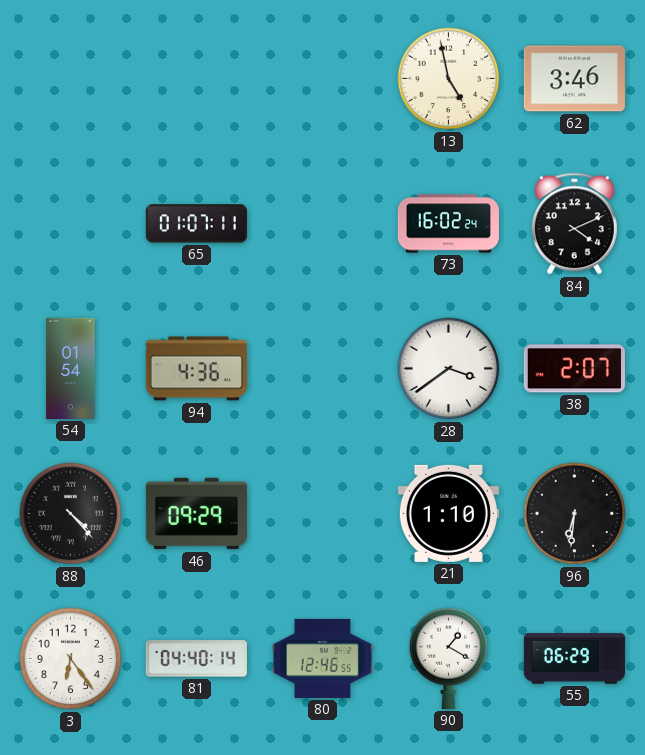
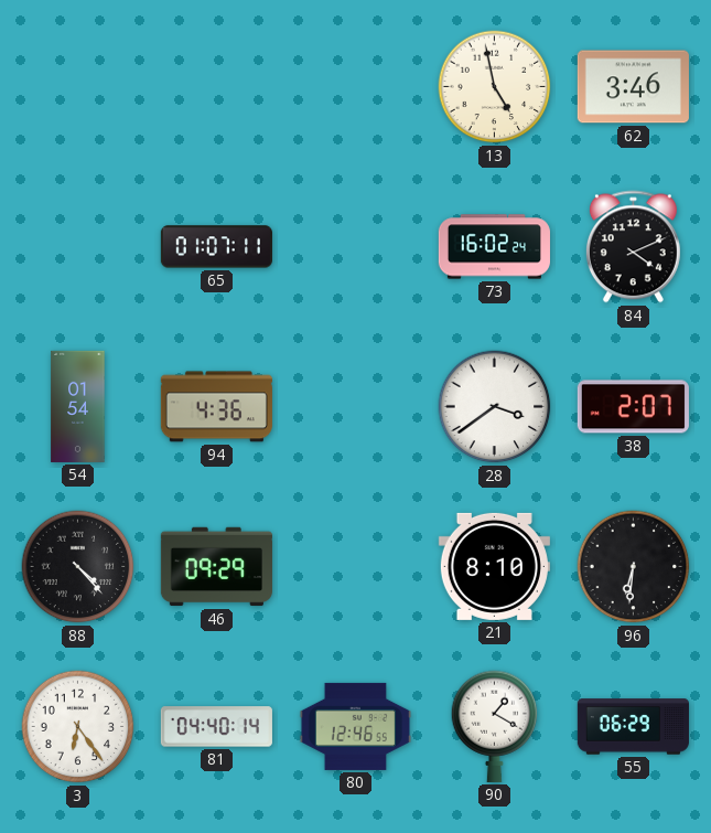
21: 1:10 -> 8:10
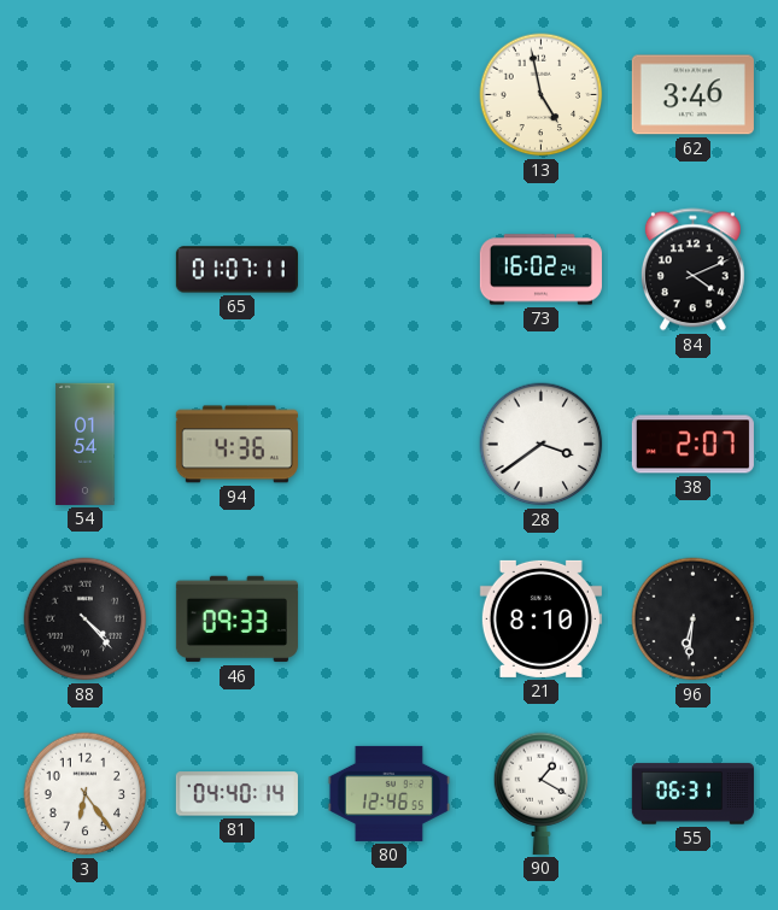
46: 09:29 -> 09:33
55: 06:29 -> 06:31
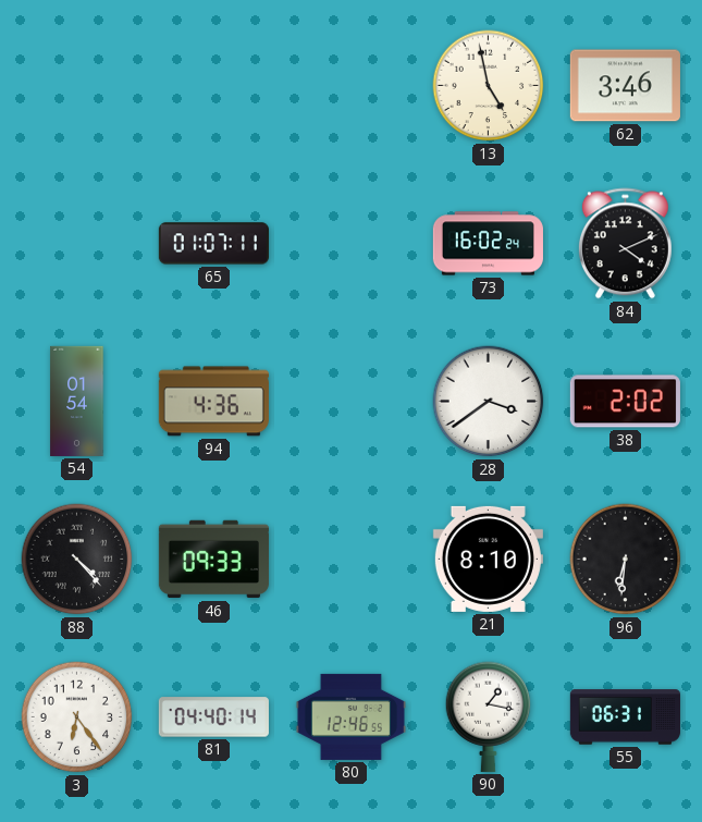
38: 2:07 -> 2:02
90: 1:20 -> 1:17
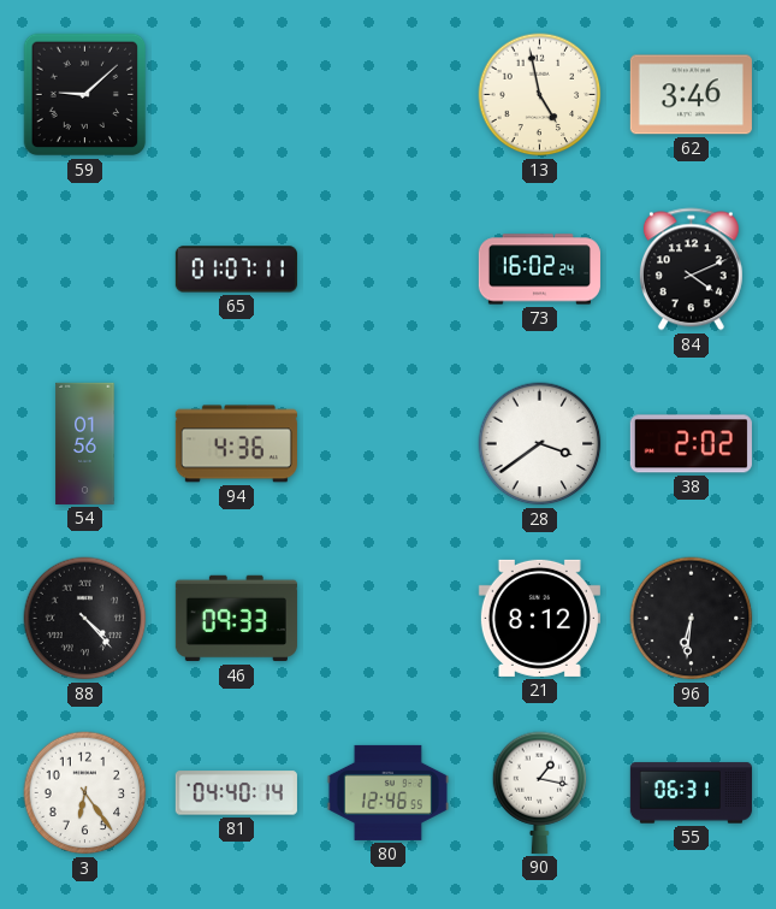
59: none -> 9:08
54: 01:54 -> 01:56
21: 8:10 -> 8:12
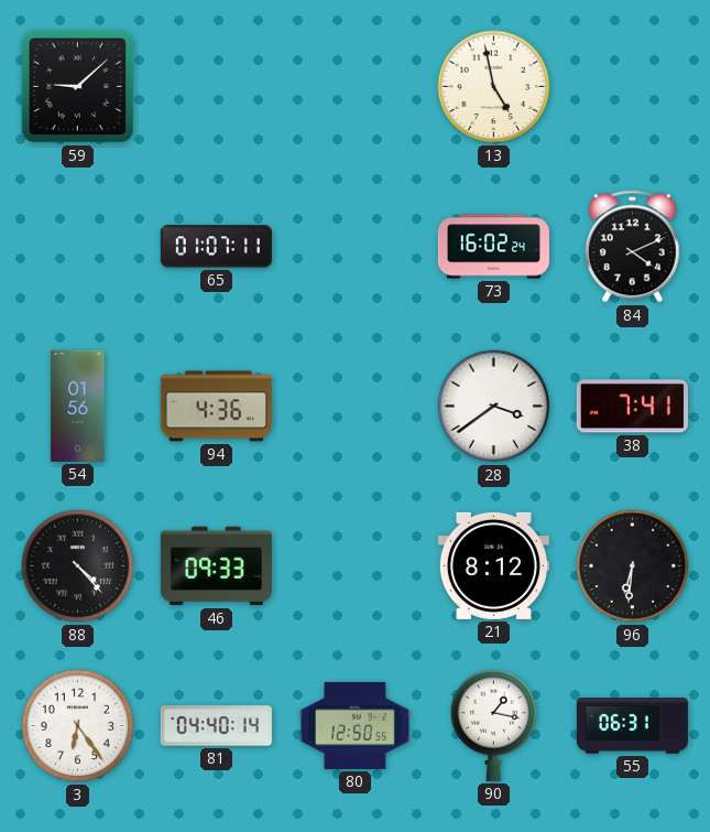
62: 3:46 -> none
38: 2:02 -> 7:41
80: 12:46 -> 12:50
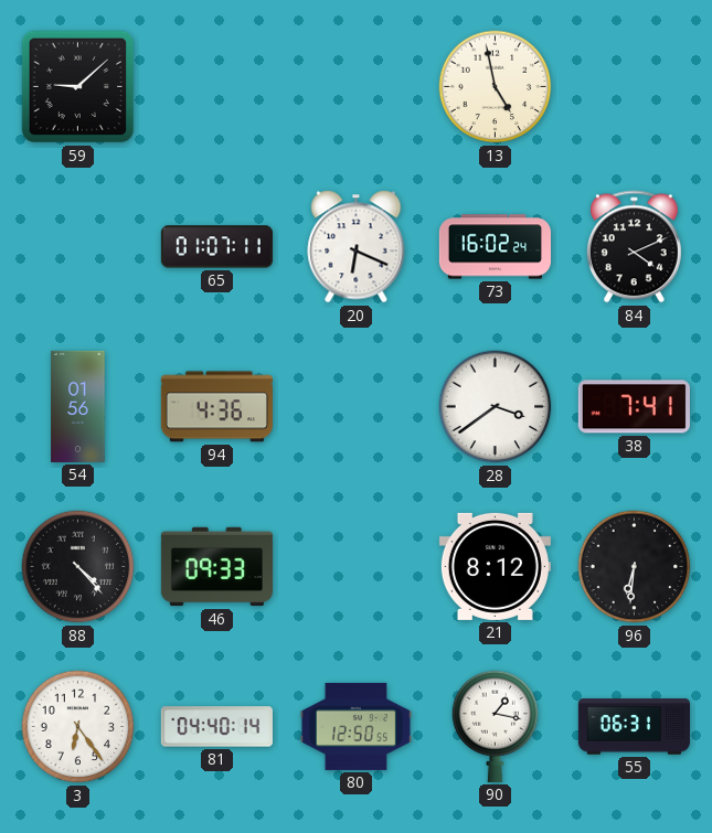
20: none -> 6:19
